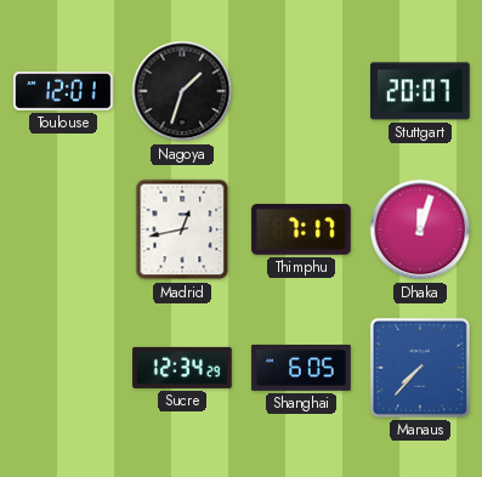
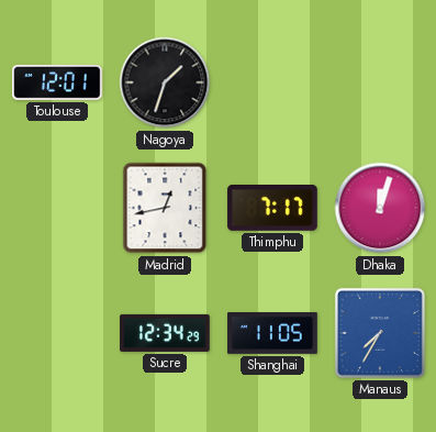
Stuttgart: 20:07 -> none
Shanghai: 6:05 -> 11:05
Manaus: 7:37 -> 7:35
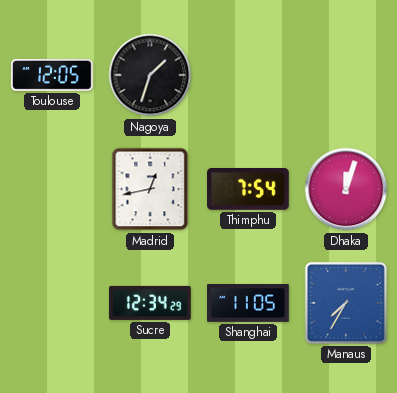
Toulouse: 12:01 -> 12:05
Thimphu: 7:17 -> 7:54
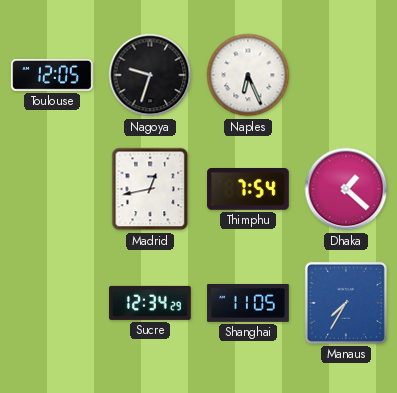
Nagoya: 1:33 -> 9:33
Naples: none -> 6:26
Dhaka: 12:03 -> 1:22
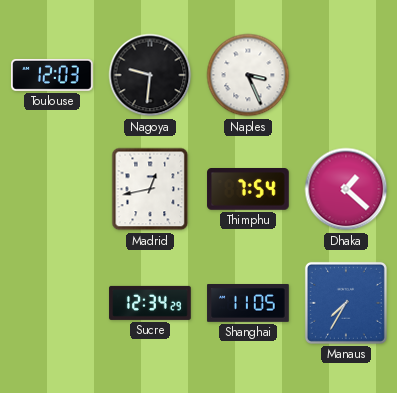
Toulouse: 12:05 -> 12:03
Nagoya: 9:33 -> 9:31
Naples: 6:26 -> 3:26
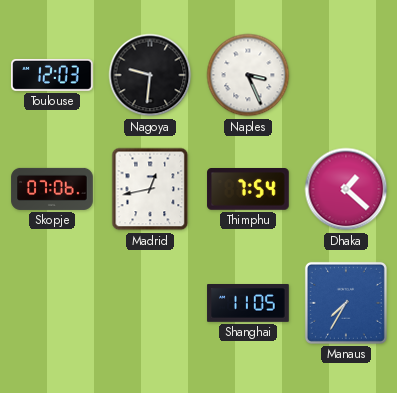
Skopje: none -> 07:06
Sucre: 12:34 -> none
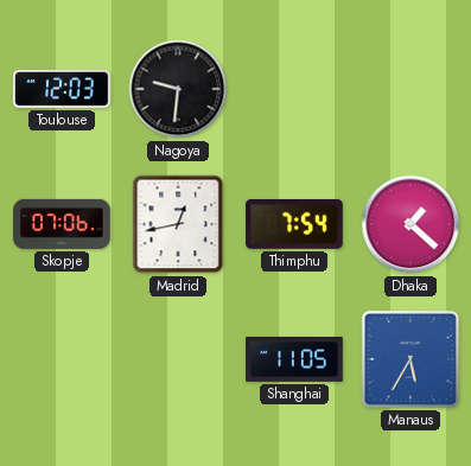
Naples: 3:26 -> none
Manaus: 7:35 -> 5:35
